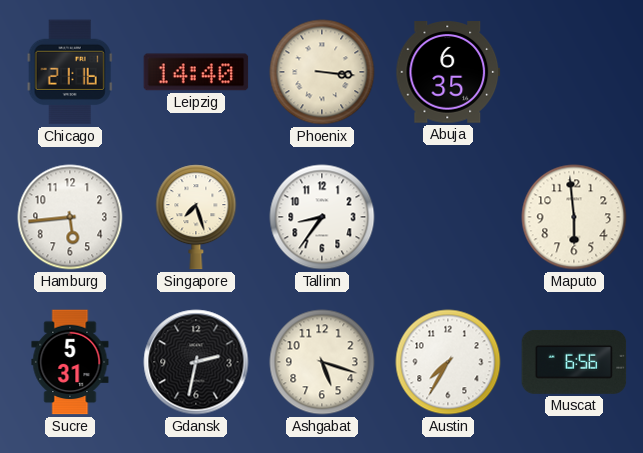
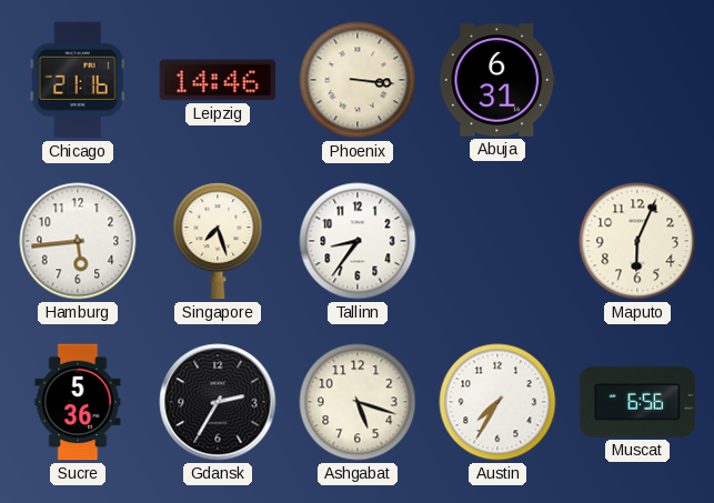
Leipzig: 14:40 -> 14:46
Abuja: 6:35 -> 6:31
Maputo: 5:59 -> 6:04
Sucre: 5:31 -> 5:36
Gdansk: 2:32 -> 2:35
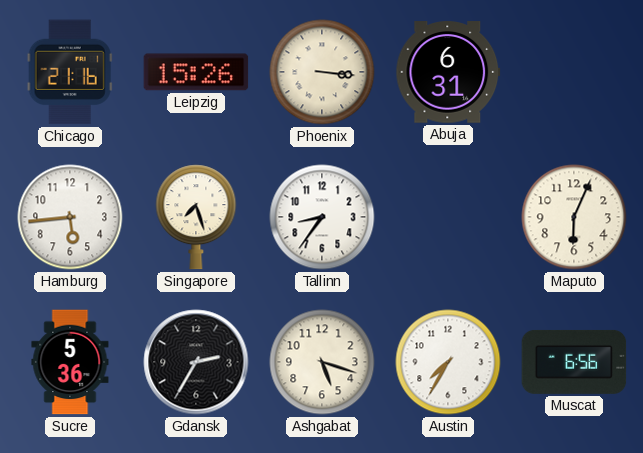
Leipzig: 14:46 -> 15:26
